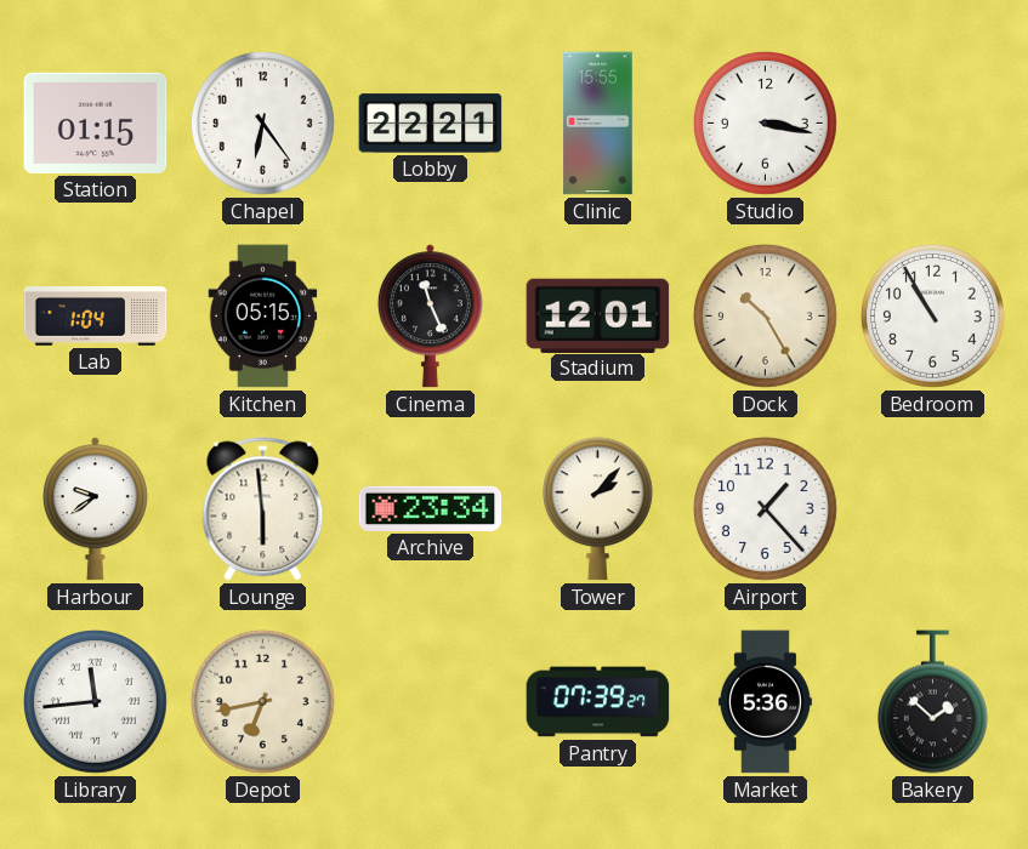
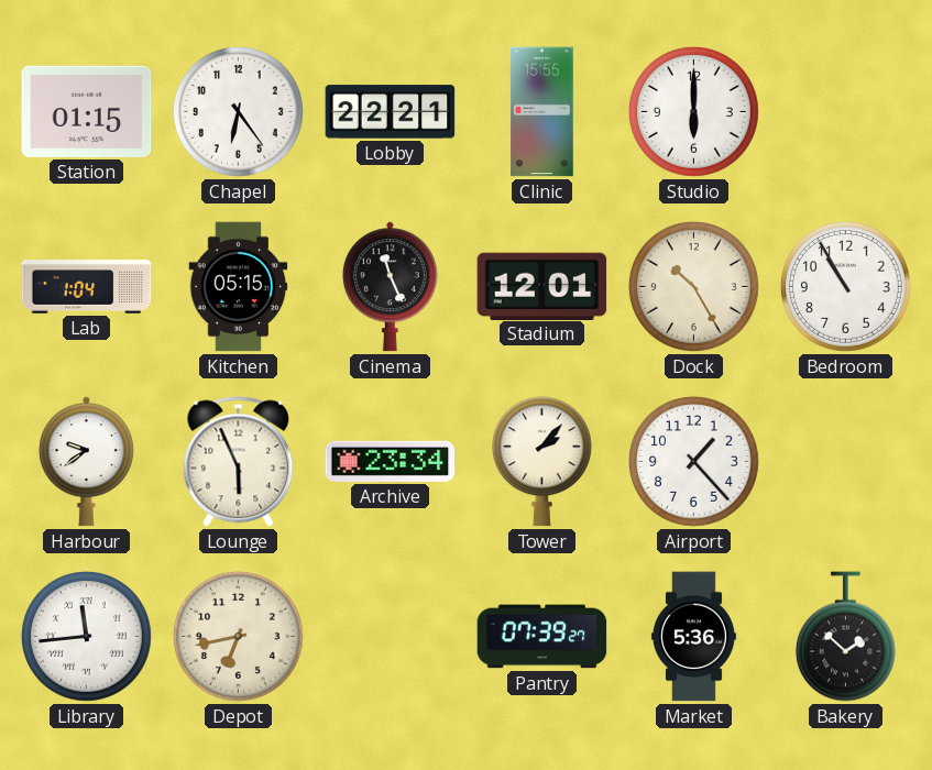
Studio: 3:17 -> 6:00
Lounge: 5:59 -> 5:56
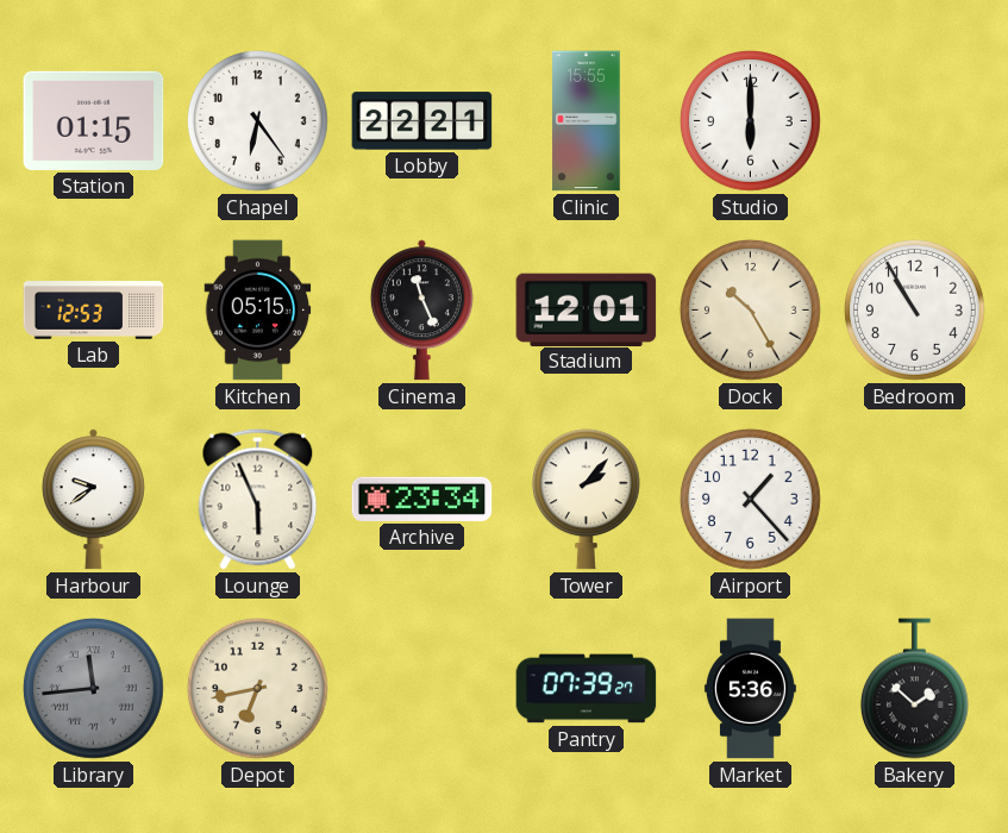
Lab: 1:04 -> 12:53
Library dial: white -> grey
